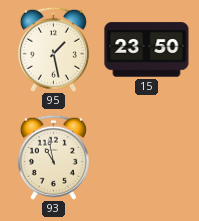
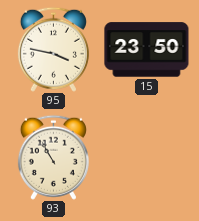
95: 1:28 -> 3:47
93: 10:58 -> 10:55
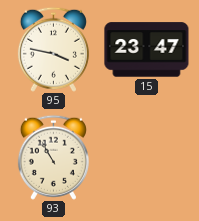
15: 23:50 -> 23:47
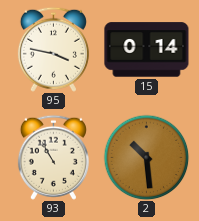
15: 23:47 -> 0:14
2: none -> 10:29
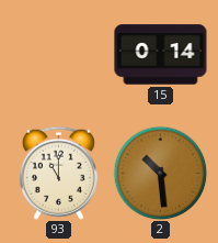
95: 3:47 -> none
93: 10:55 -> 11:00
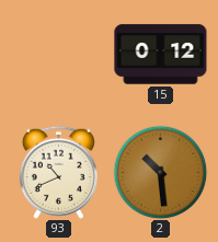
15: 0:14 -> 0:12
93: 11:00 -> 10:41
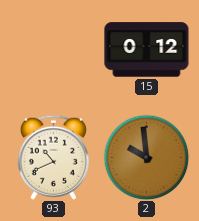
2: 10:29 -> 9:59
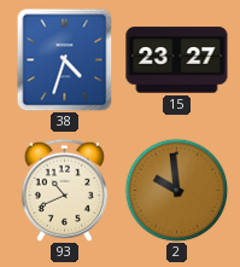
38: none -> 4:33
15: 0:12 -> 23:27
